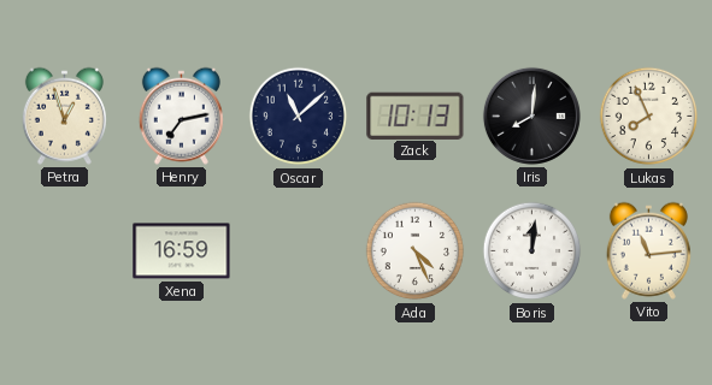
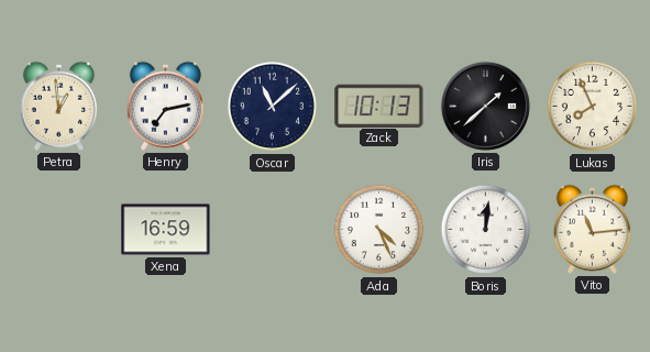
Petra: 12:57 -> 12:59
Iris: 8:01 -> 1:38
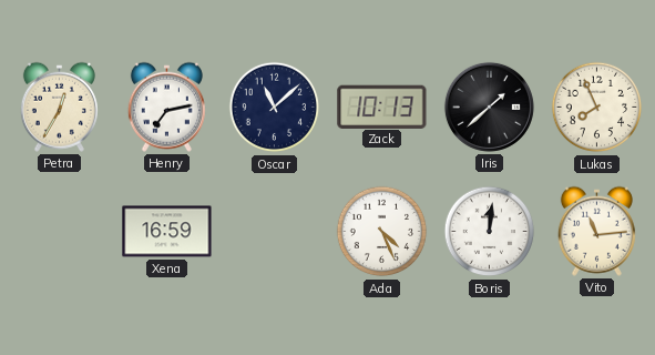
Petra: 12:59 -> 12:35
